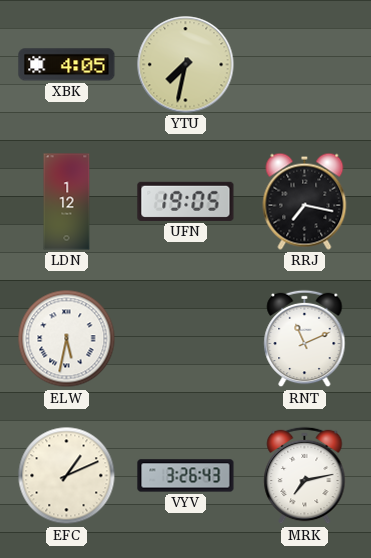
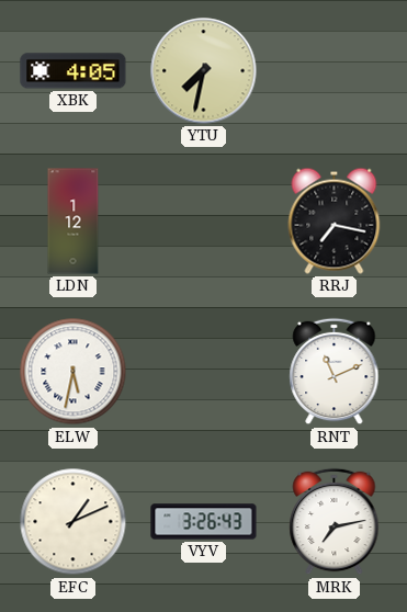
UFN: 19:05 -> none
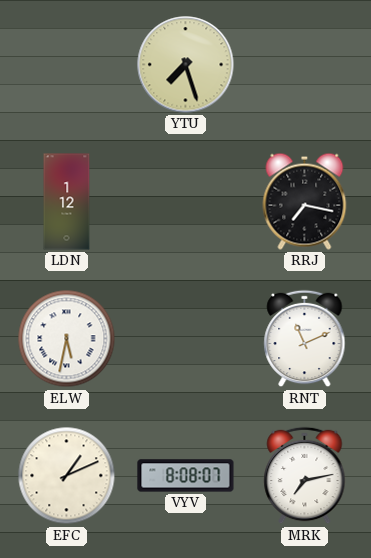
XBK: 4:05 -> none
YTU: 7:32 -> 7:27
VYV: 3:26 -> 8:08
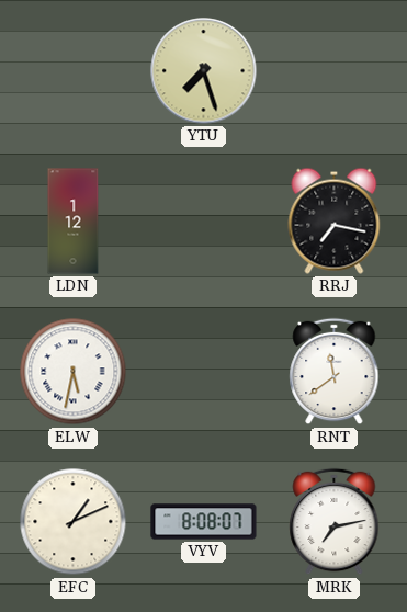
RNT: 11:11 -> 11:39
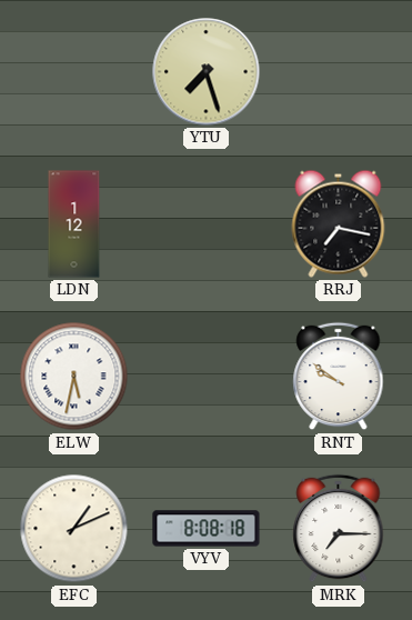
RNT: 11:39 -> 9:51
VYV: 8:08:07 -> 8:08:18
MRK: 7:13 -> 7:15
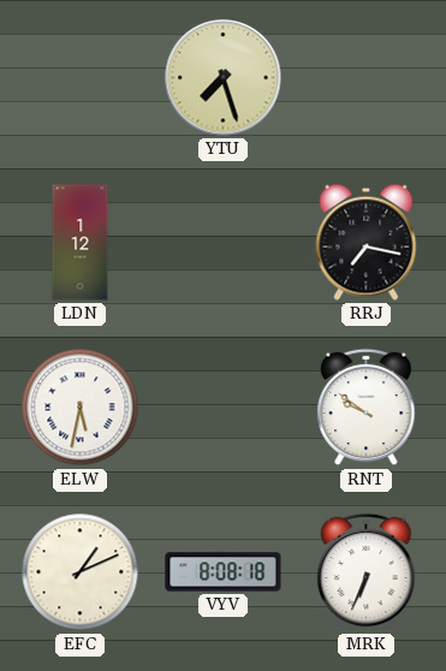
MRK: 7:15 -> 6:34
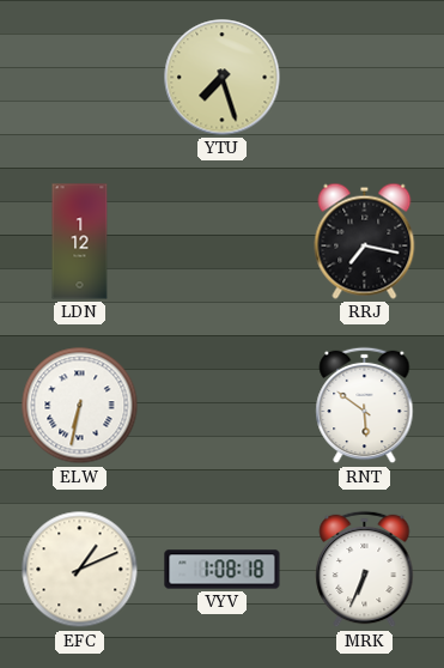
ELW: 5:32 -> 6:32
RNT: 9:51 -> 5:51
VYV: 8:08 -> 1:08
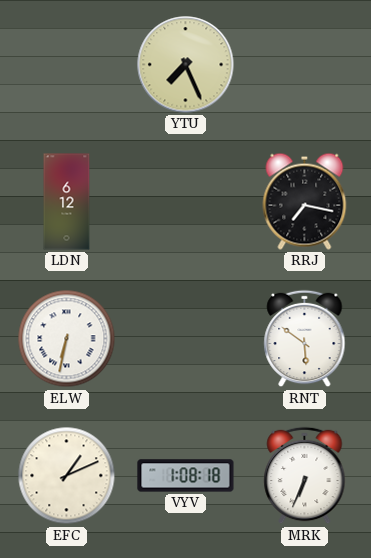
YTU: 7:27 -> 7:26
LDN: 1:12 -> 6:12
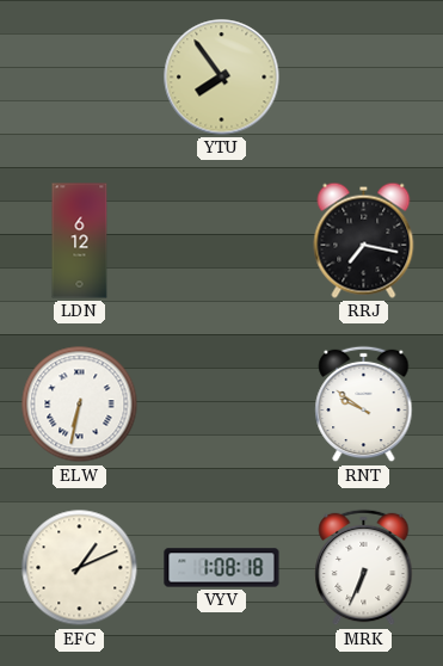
YTU: 7:26 -> 7:54
RNT: 5:51 -> 9:51
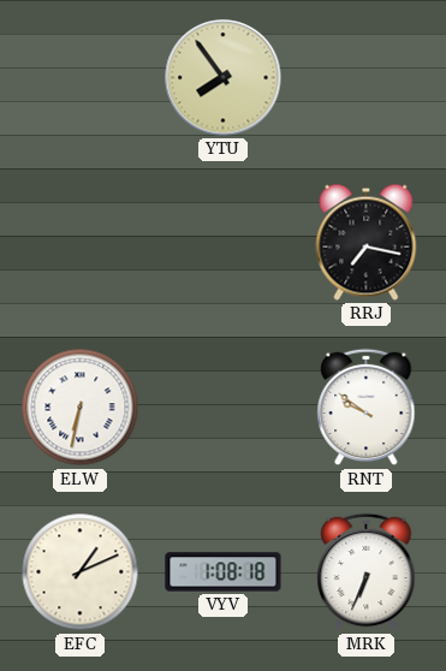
LDN: 6:12 -> none
